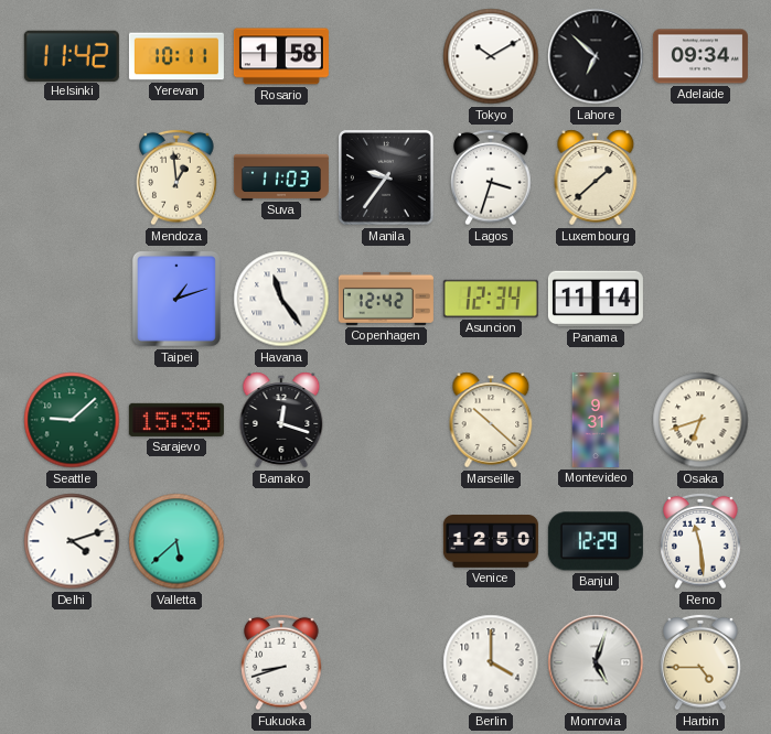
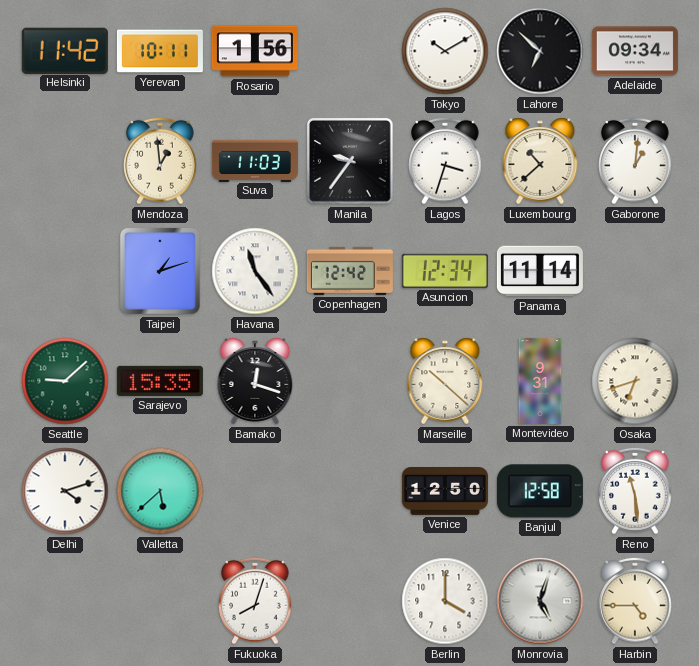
Rosario: 1:58 -> 1:56
Luxembourg: 1:38 -> 10:38
Gaborone: none -> 1:01
Banjul: 12:29 -> 12:58
Fukuoka: 8:42 -> 8:03
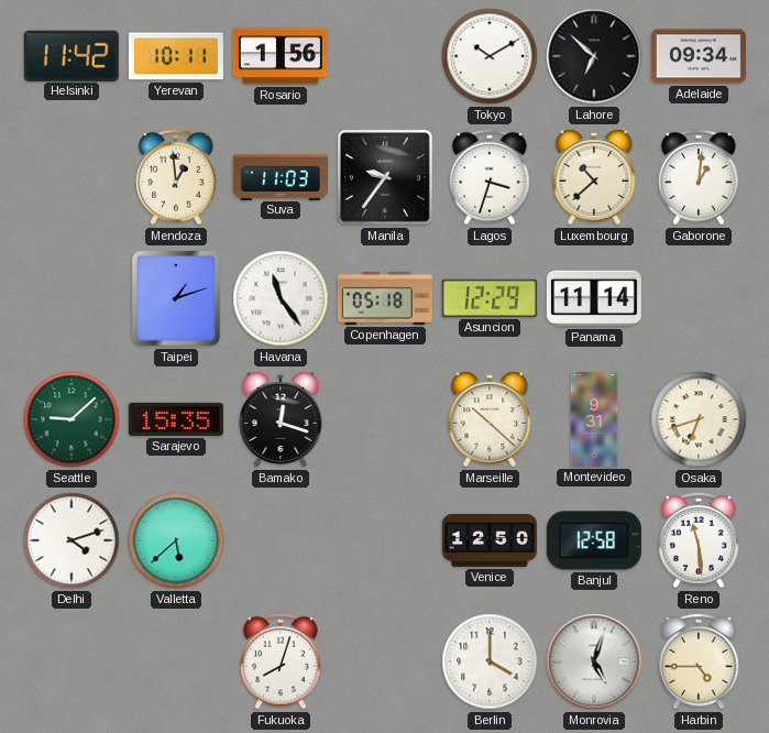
Copenhagen: 12:42 -> 05:18
Asuncion: 12:34 -> 12:29
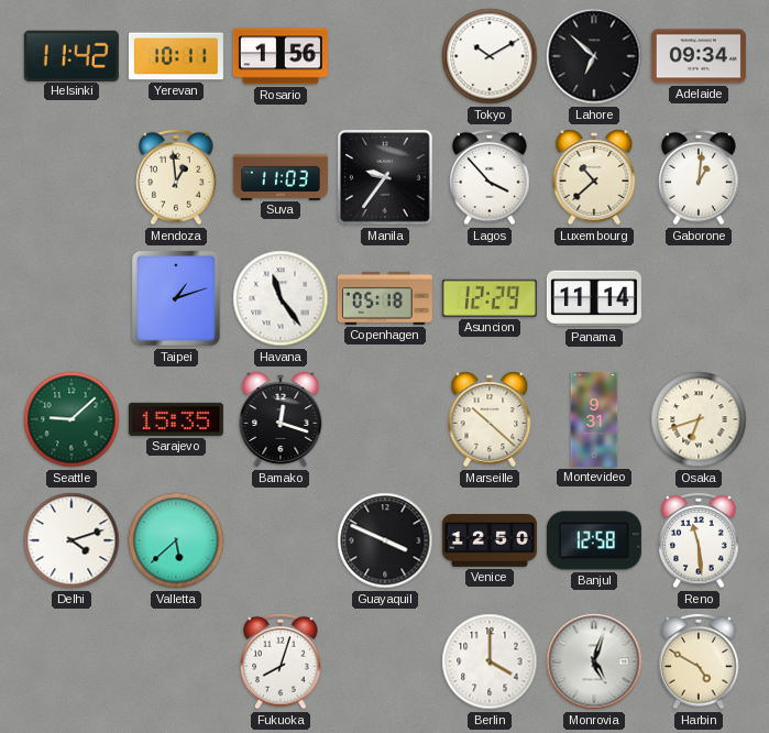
Lagos: 3:33 -> 3:53
Guayaquil: none -> 3:49
Harbin: 4:45 -> 4:50
